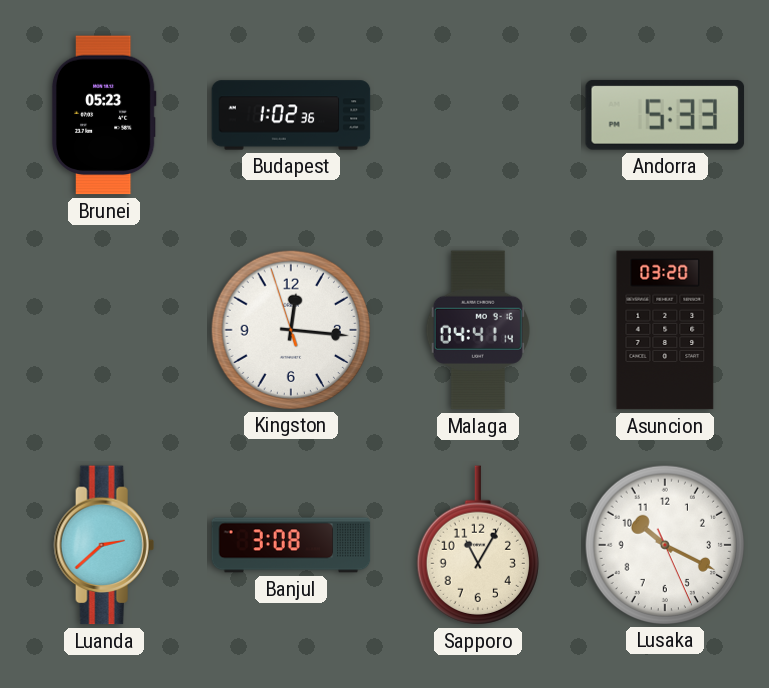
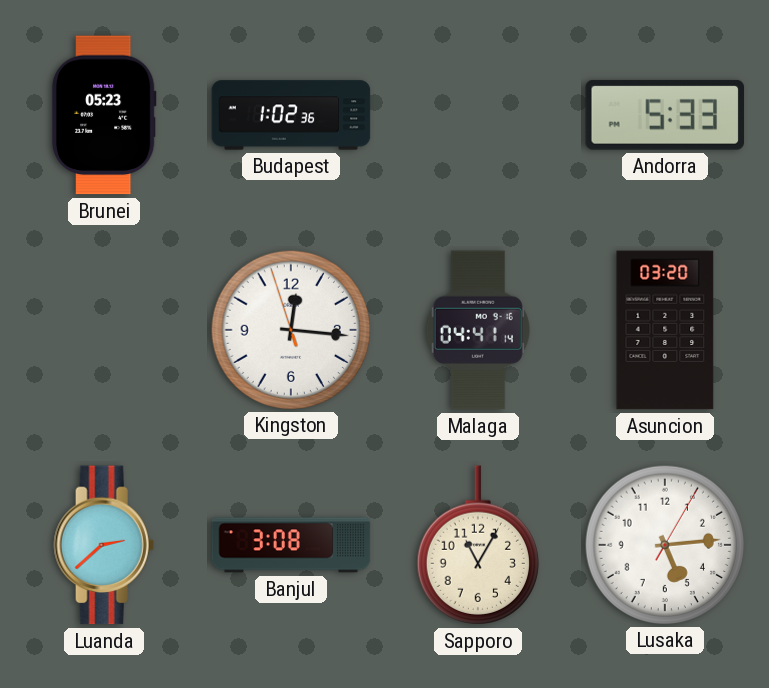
Lusaka: 10:19 -> 5:14
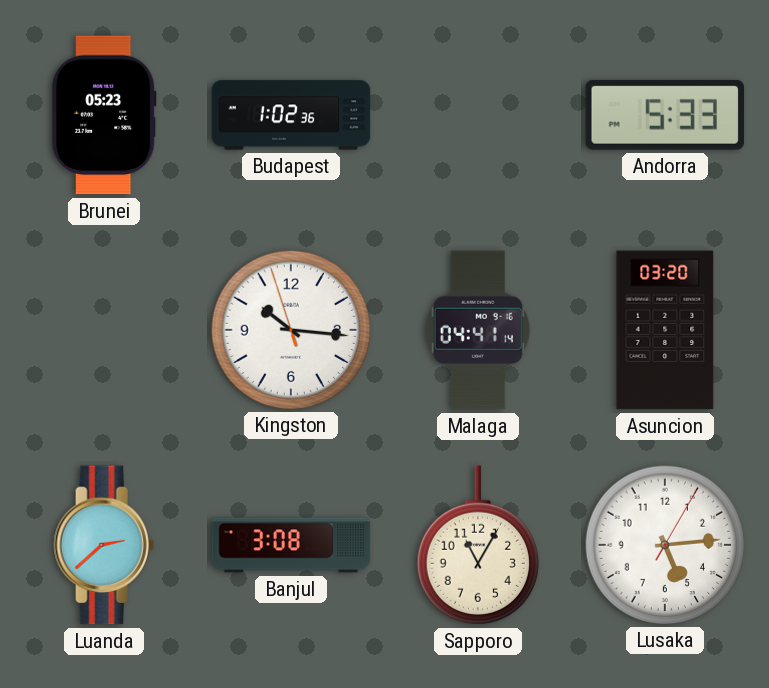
Kingston: 12:15 -> 10:15
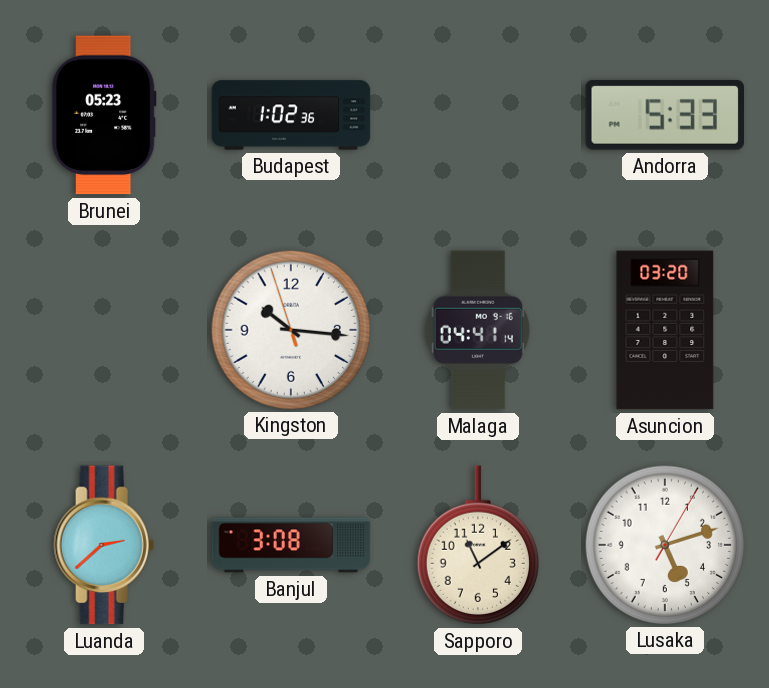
Sapporo: 11:05 -> 11:09
Lusaka: 5:14 -> 5:12
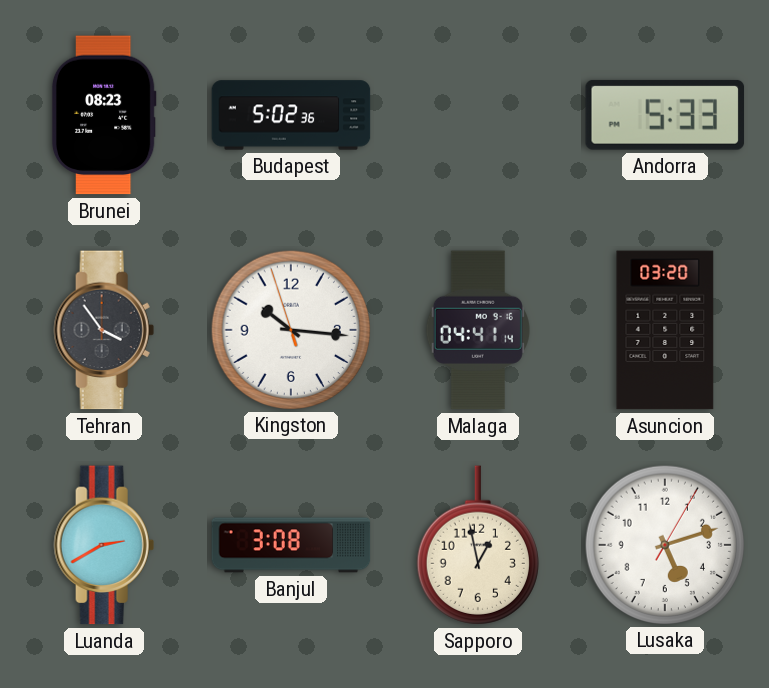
Brunei: 05:23 -> 08:23
Budapest: 1:02 -> 5:02
Tehran: none -> 3:54
Luanda: 2:38 -> 2:40
Sapporo: 11:09 -> 12:58
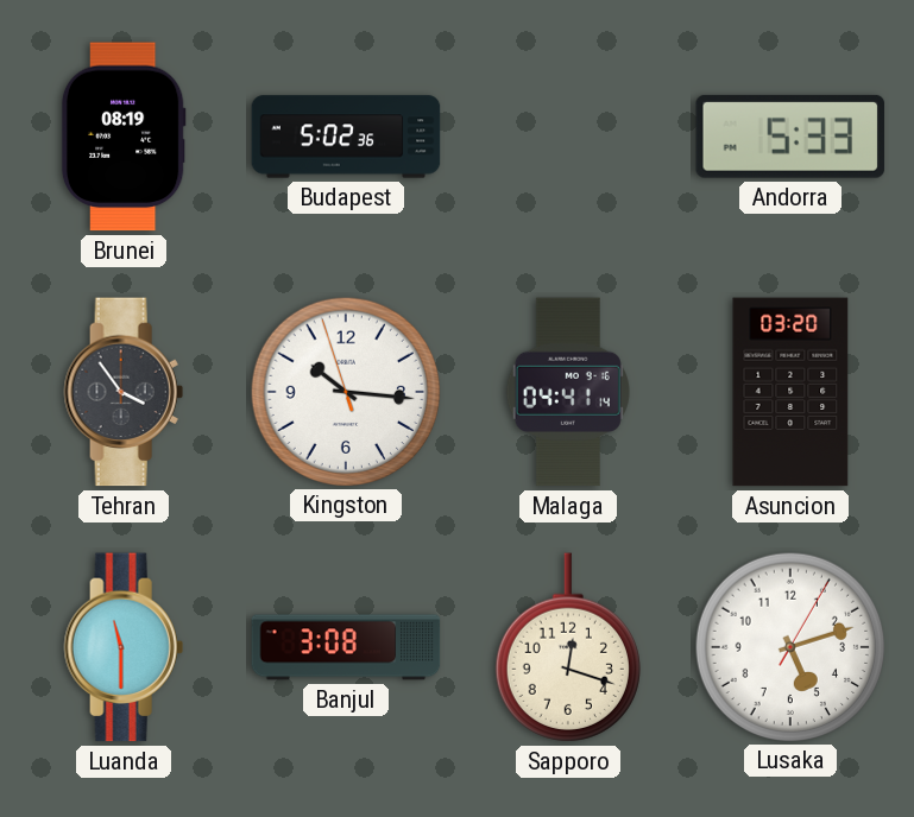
Brunei: 08:23 -> 08:19
Luanda: 2:40 -> 11:30
Sapporo: 12:58 -> 12:18
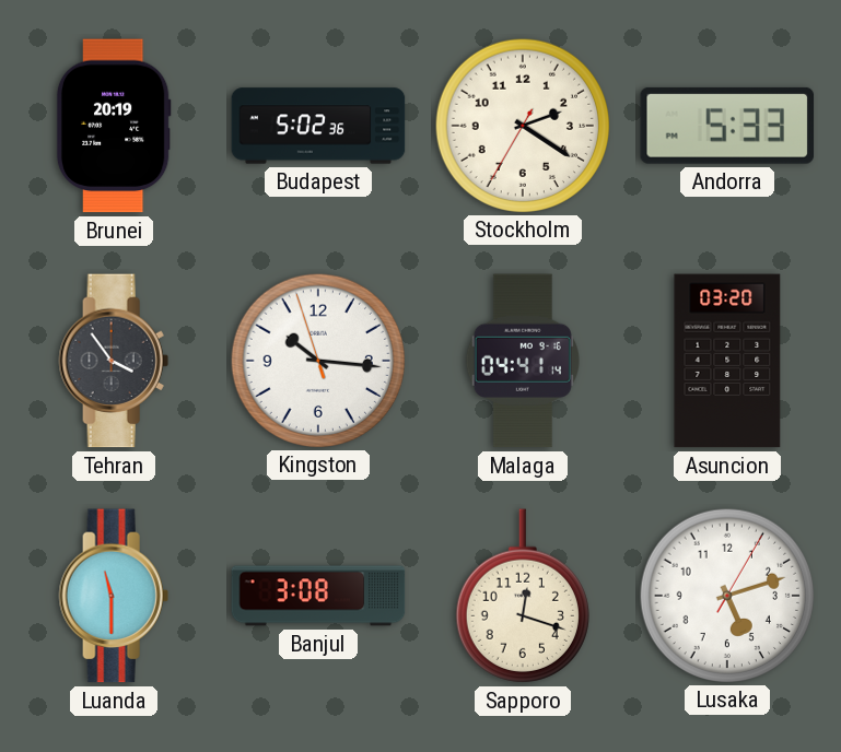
Brunei: 08:19 -> 20:19
Stockholm: none -> 2:20
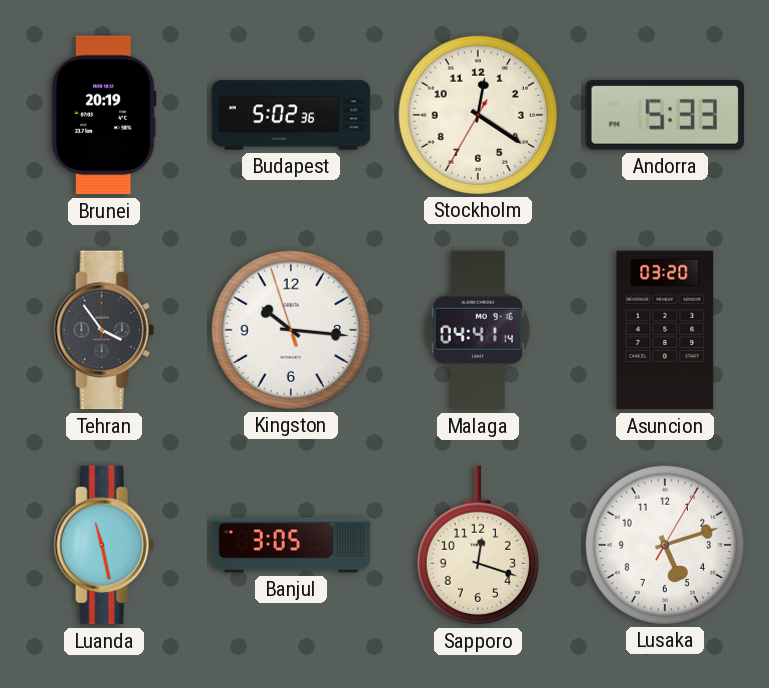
Stockholm: 2:20 -> 12:20
Luanda: 11:30 -> 11:28
Banjul: 3:08 -> 3:05
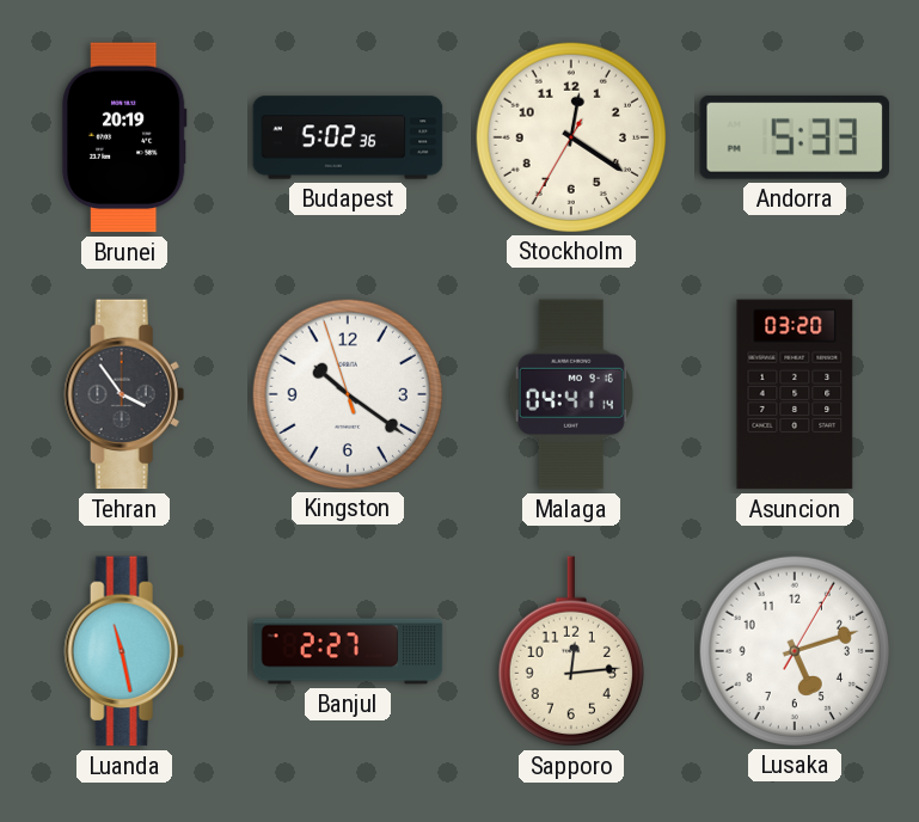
Kingston: 10:15 -> 10:20
Banjul: 3:05 -> 2:27
Sapporo: 12:18 -> 12:14
